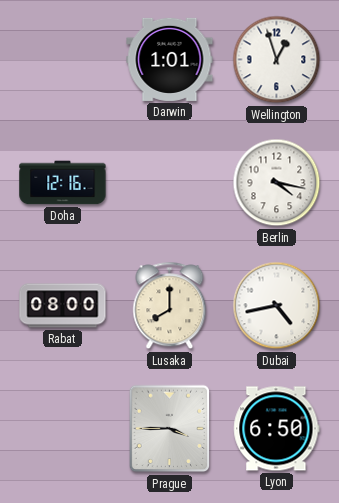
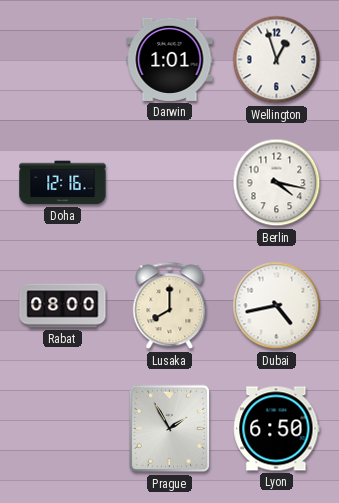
Prague: 3:45 -> 1:55
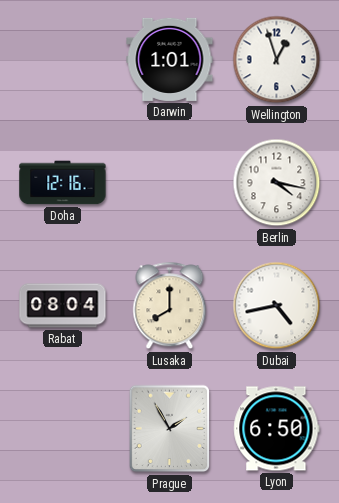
Rabat: 08:00 -> 08:04
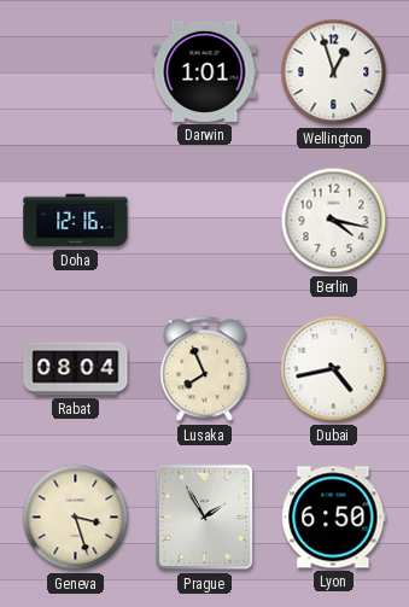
Lusaka: 8:00 -> 7:56
Geneva: none -> 3:27
